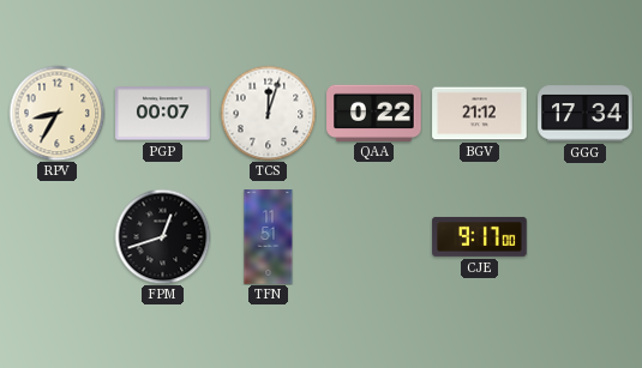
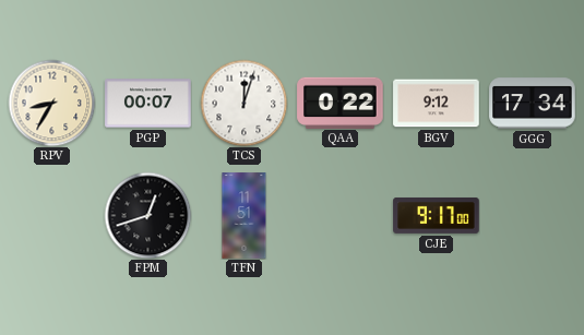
BGV: 21:12 -> 9:12
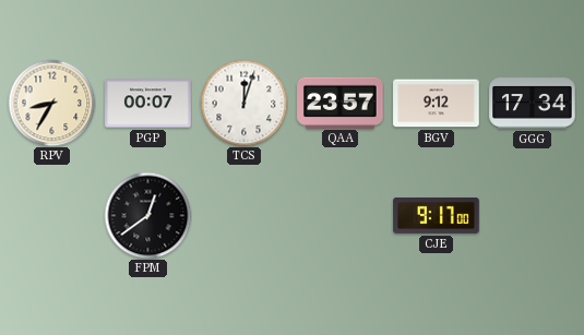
QAA: 0:22 -> 23:57
FPM: 12:42 -> 12:39
TFN: 11:51 -> none
